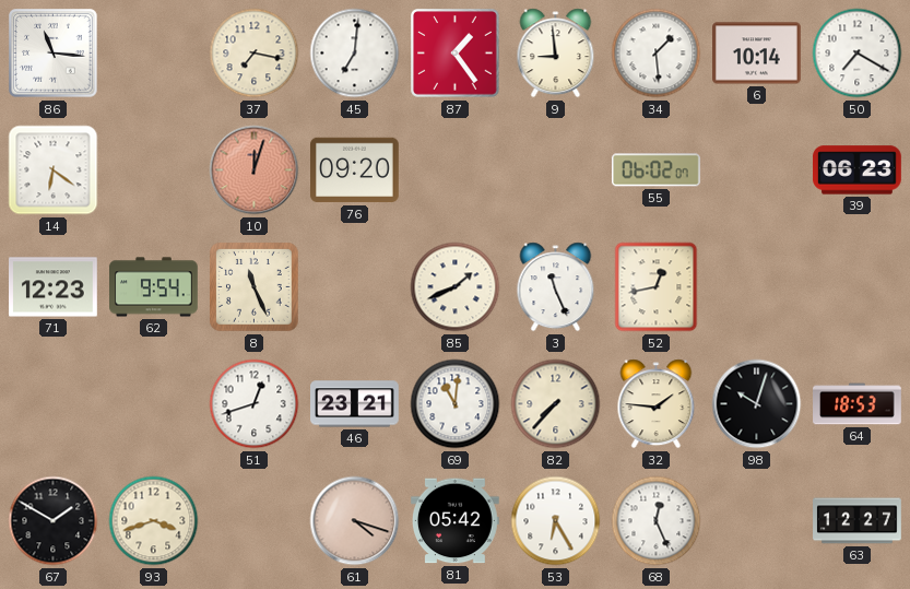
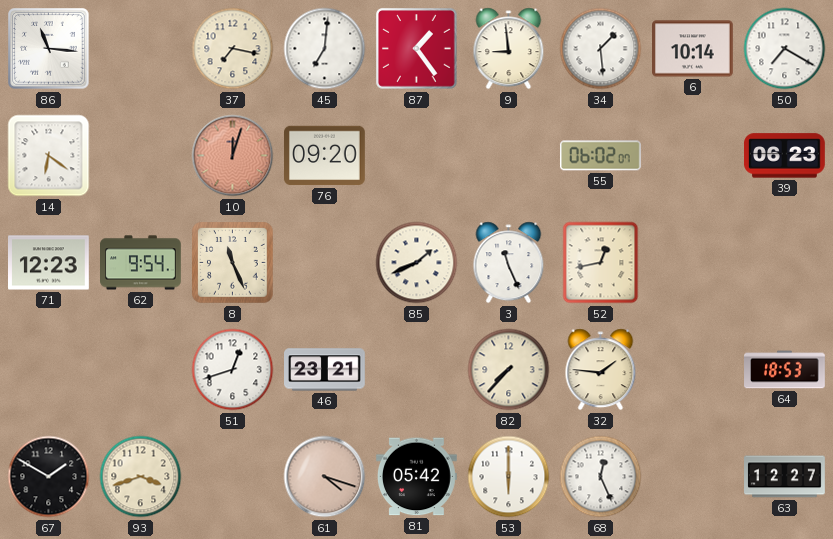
69: 11:01 -> none
98: 10:03 -> none
53: 6:25 -> 6:00
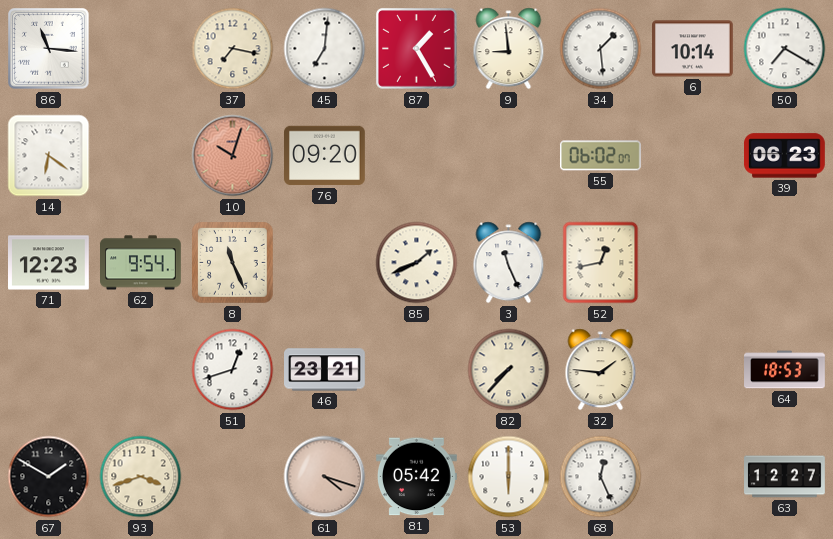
87: 1:24 -> 1:25
10: 12:03 -> 10:03
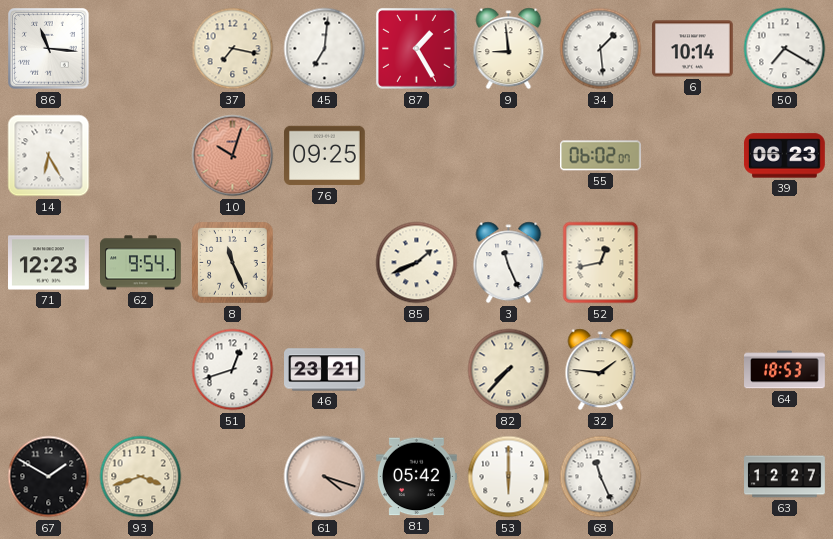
14: 6:21 -> 6:25
76: 09:20 -> 09:25
68: 12:26 -> 11:26
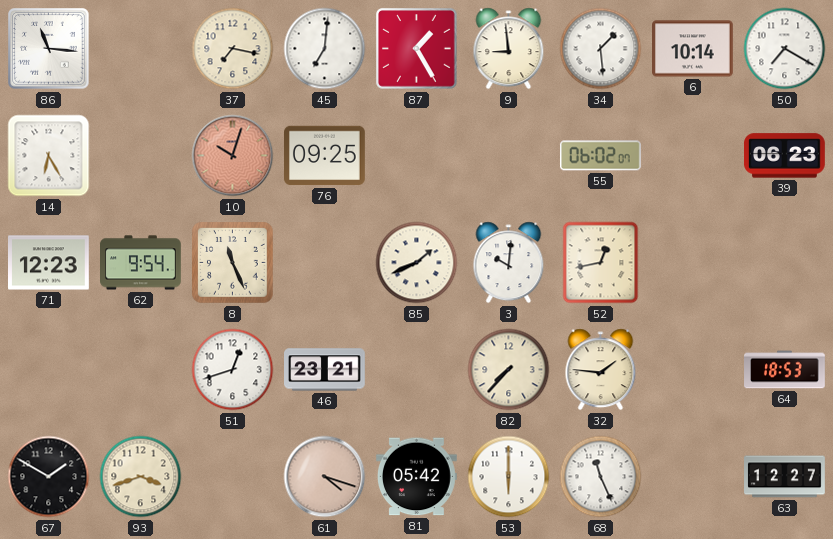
3: 11:26 -> 10:01
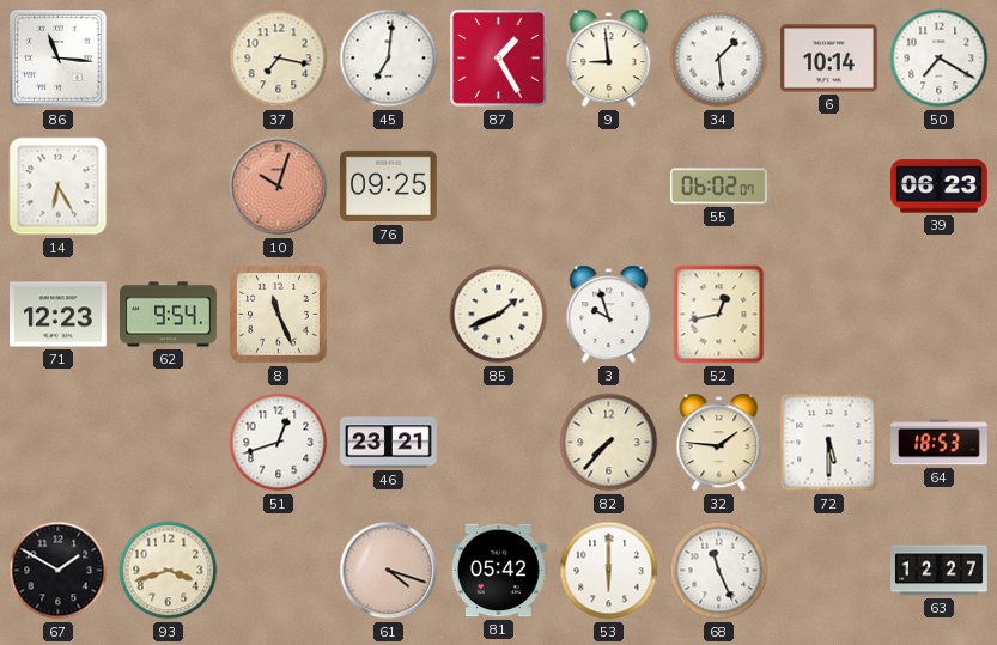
3: 10:01 -> 9:57
72: none -> 5:30
